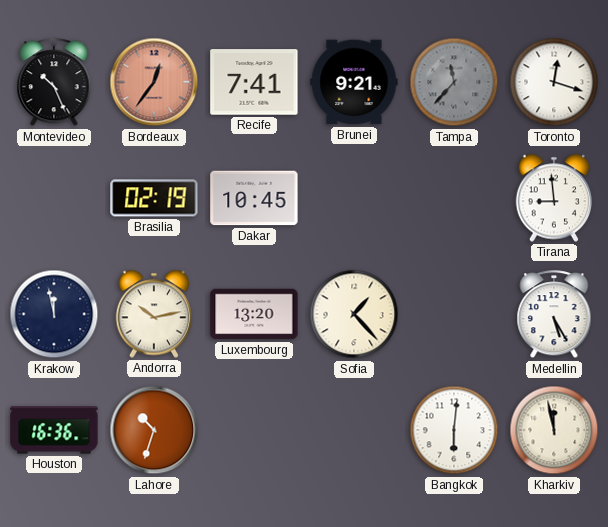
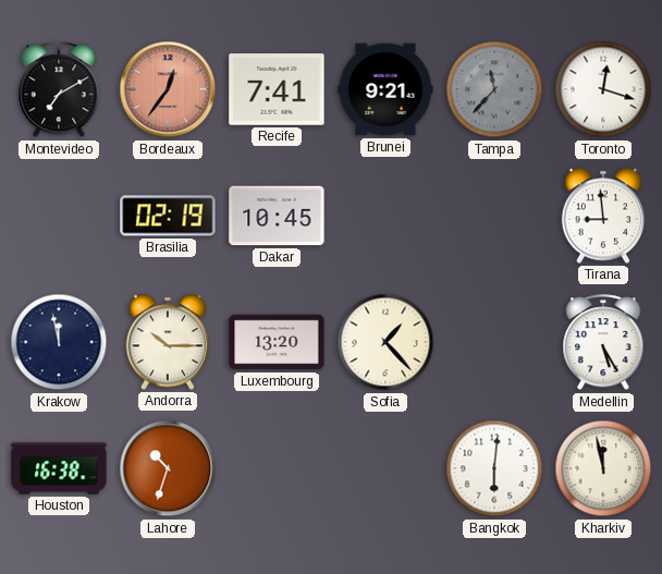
Montevideo: 10:26 -> 7:10
Andorra: 10:13 -> 10:15
Houston: 16:36 -> 16:38
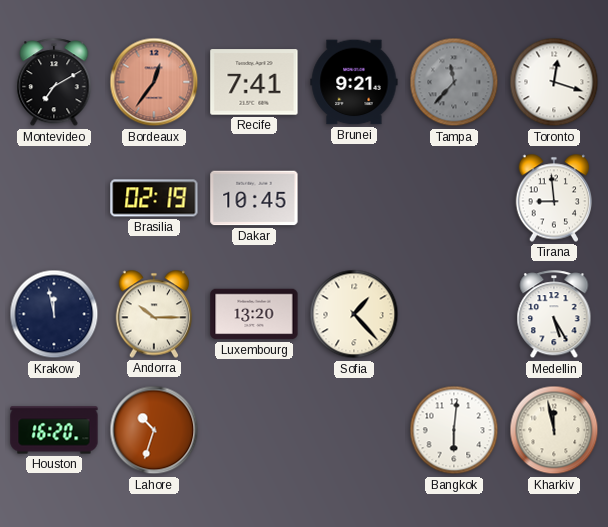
Houston: 16:38 -> 16:20
